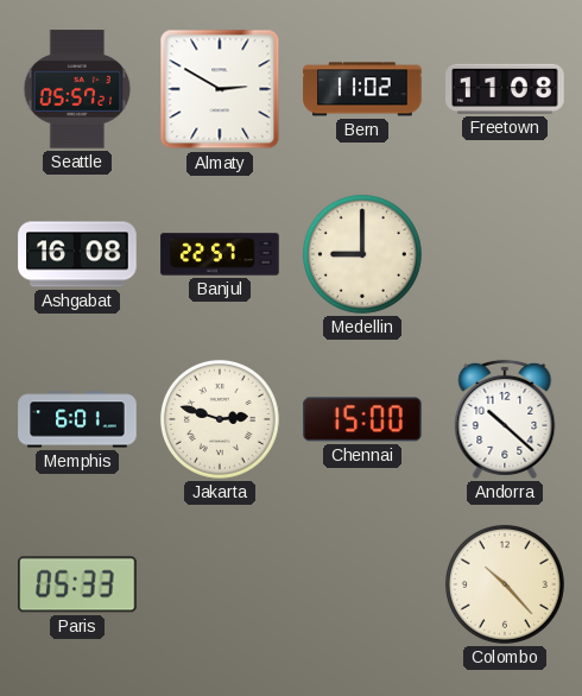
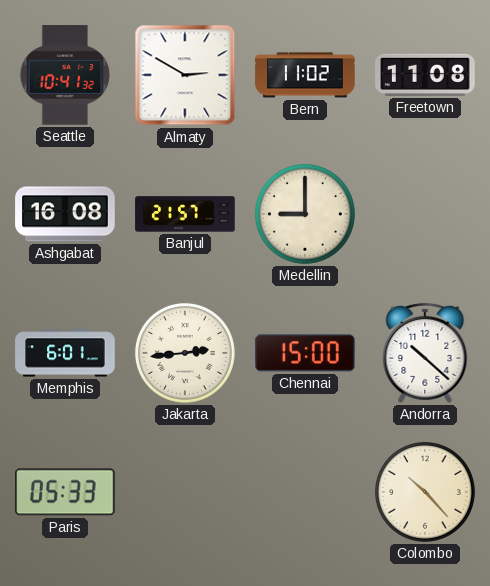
Seattle: 05:57 -> 10:41
Banjul: 22:57 -> 21:57
Jakarta: 2:48 -> 2:44
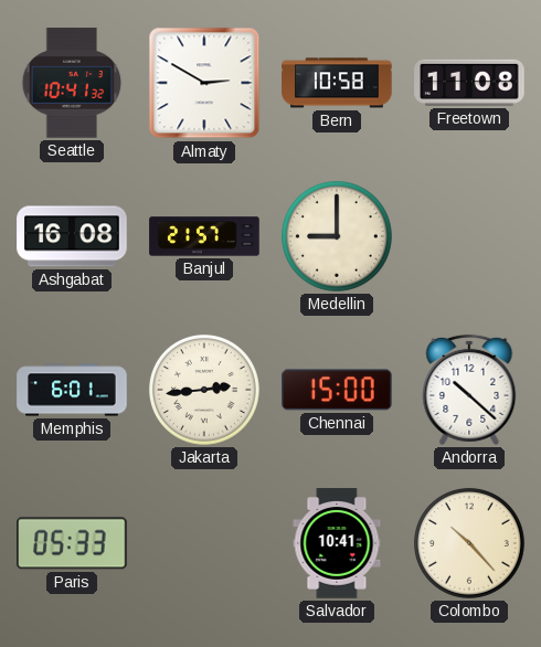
Bern: 11:02 -> 10:58
Salvador: none -> 10:41
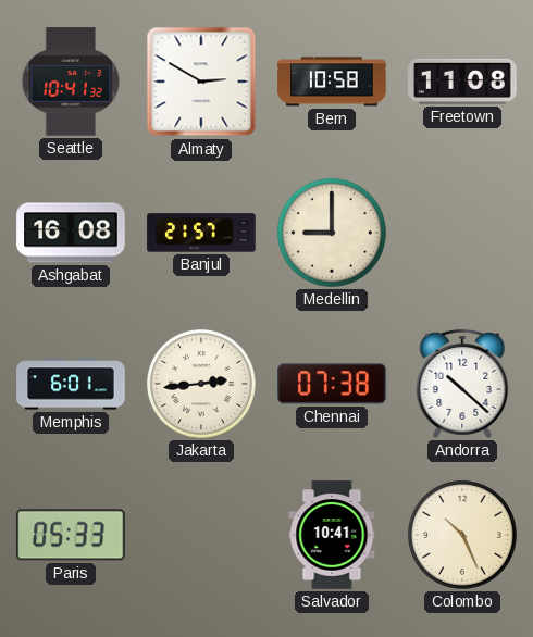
Chennai: 15:00 -> 07:38
Colombo: 10:23 -> 10:26
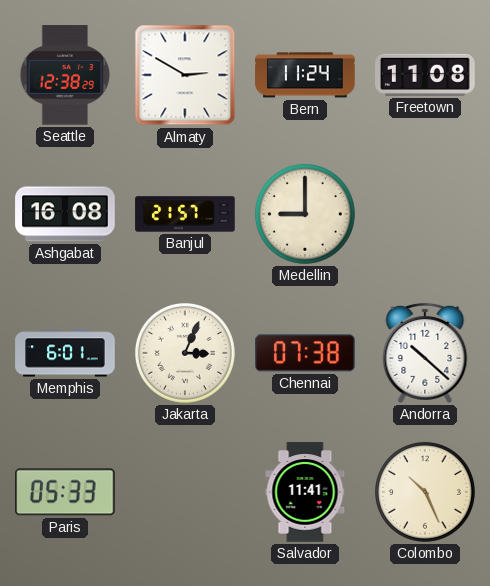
Seattle: 10:41 -> 12:38
Bern: 10:58 -> 11:24
Jakarta: 2:44 -> 3:04
Salvador: 10:41 -> 11:41
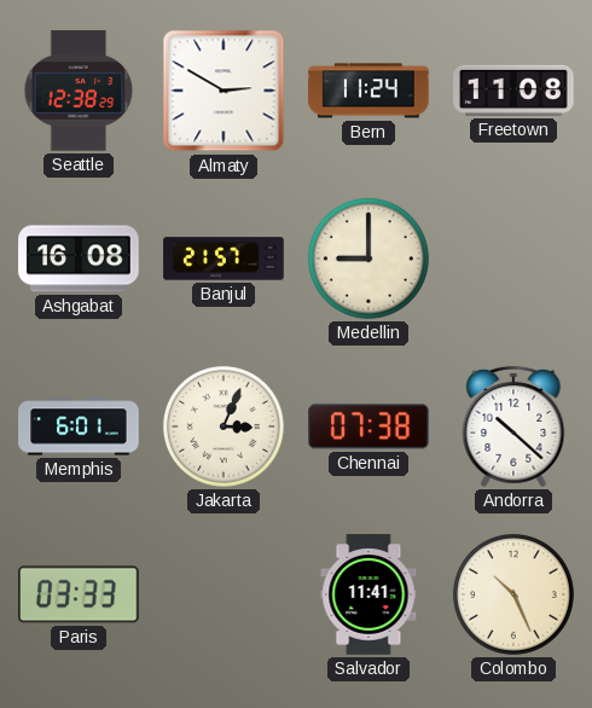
Paris: 05:33 -> 03:33
